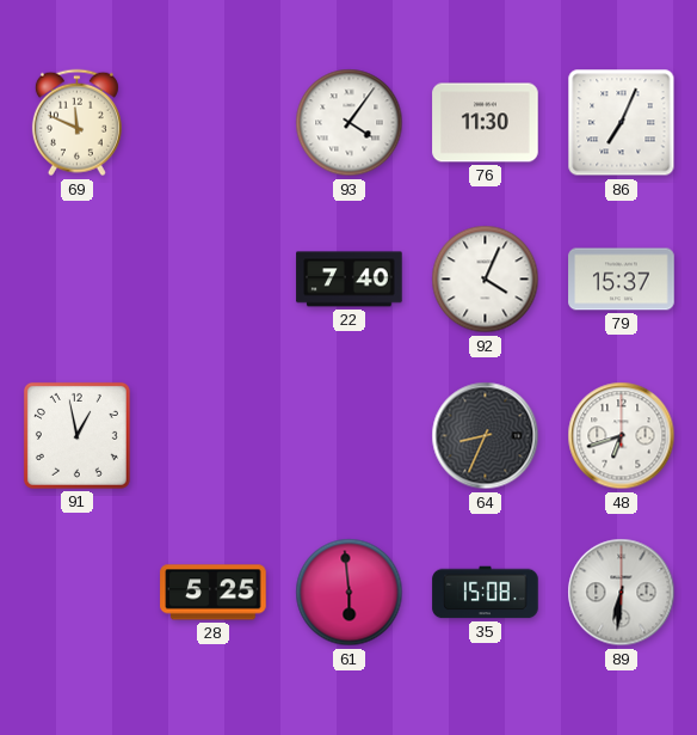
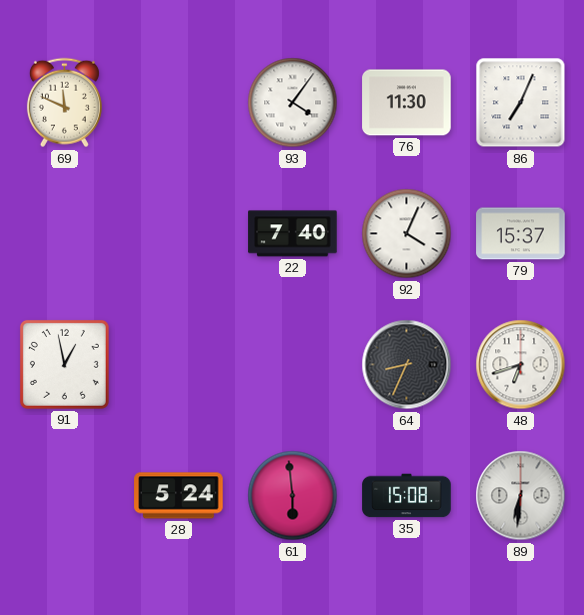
28: 5:25 -> 5:24
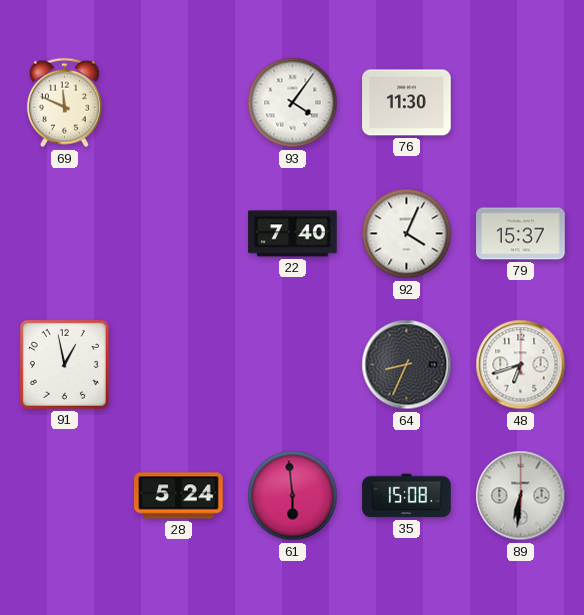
86: 7:04 -> none
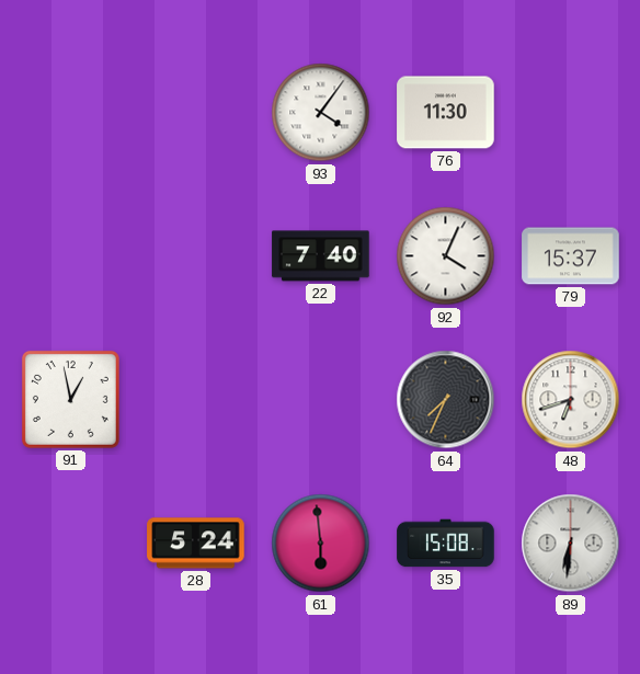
69: 11:49 -> none
64: 8:34 -> 7:34
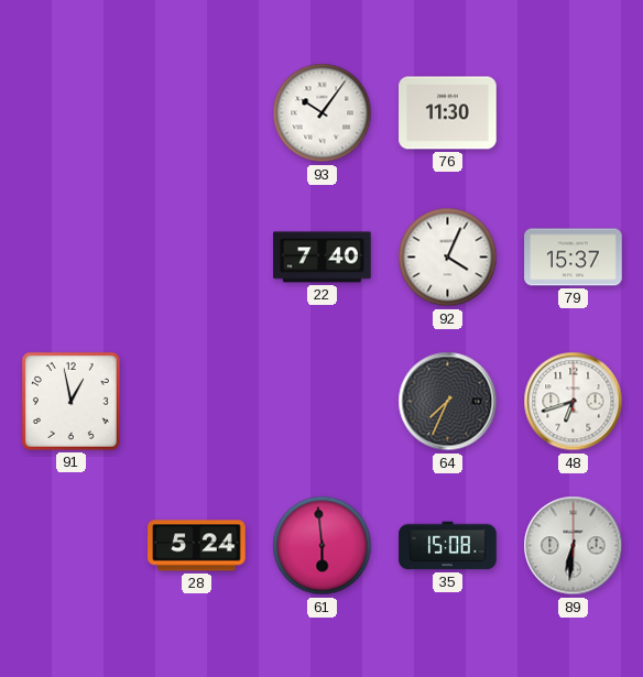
93: 4:06 -> 10:06
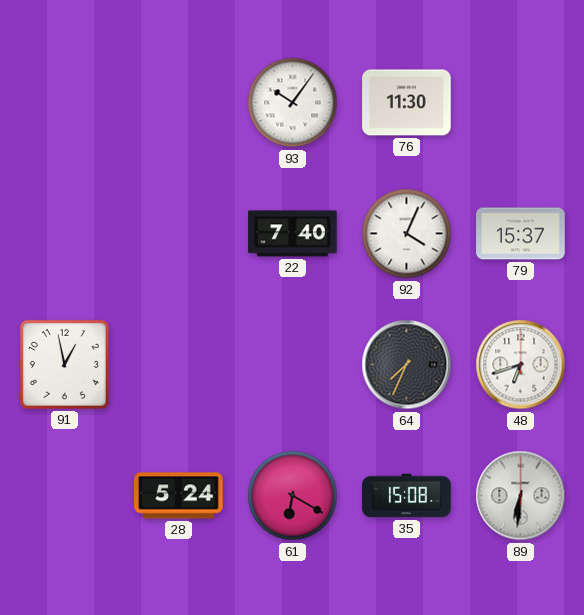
61: 5:59 -> 6:20
